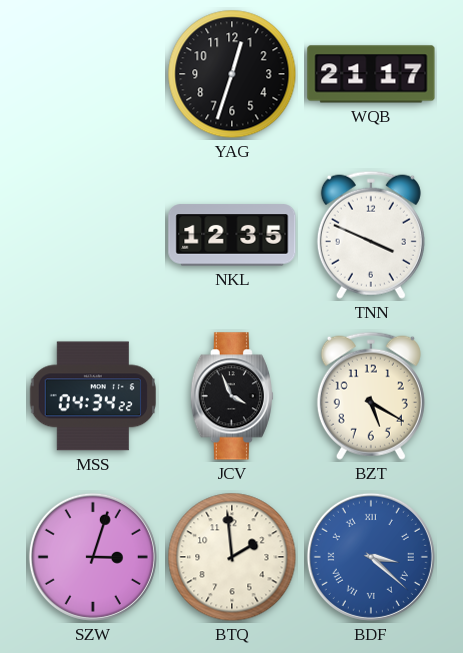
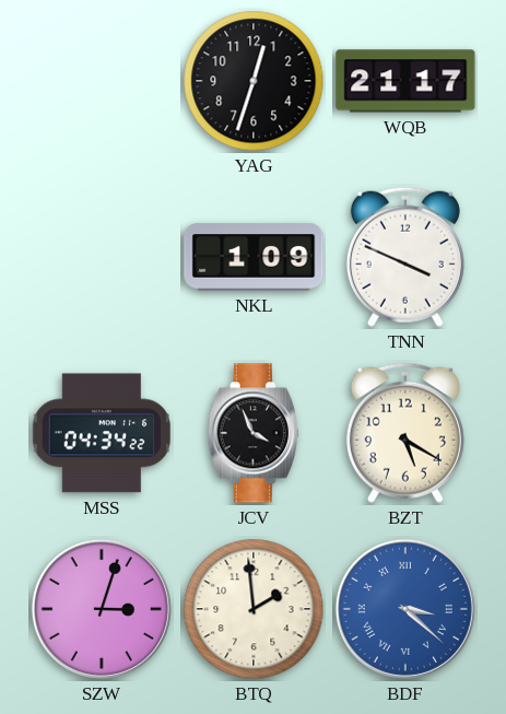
NKL: 12:35 -> 1:09
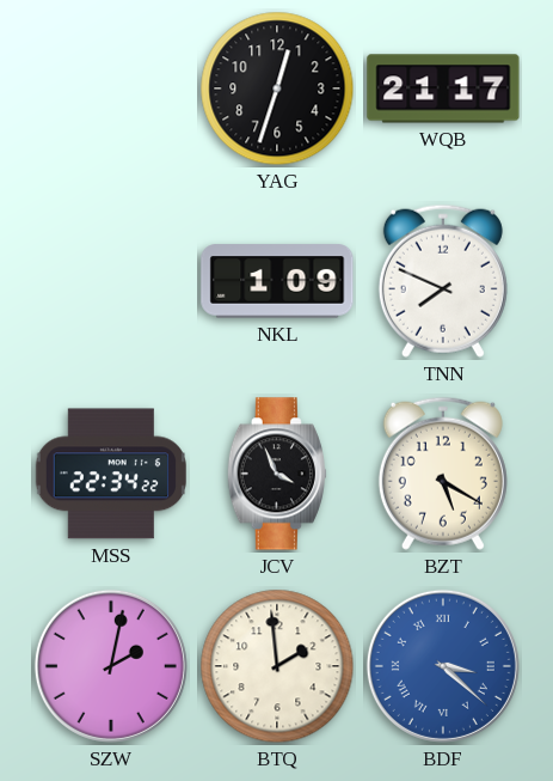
TNN: 3:49 -> 7:49
MSS: 04:34 -> 22:34
SZW: 3:03 -> 2:02
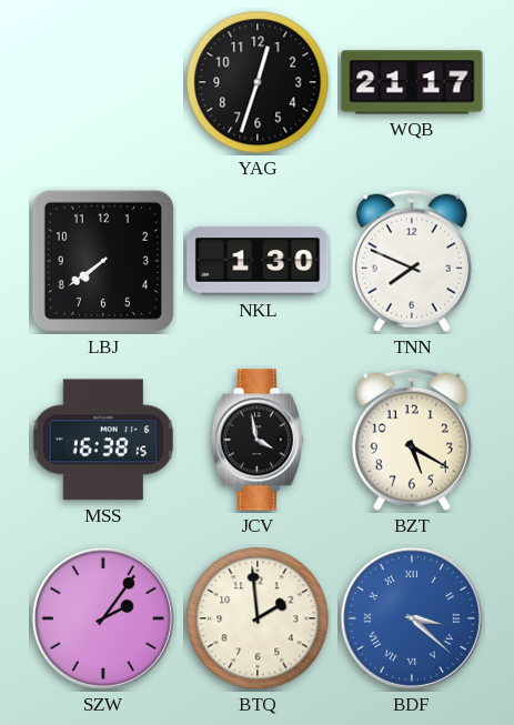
LBJ: none -> 7:39
NKL: 1:09 -> 1:30
MSS: 22:34 -> 16:38
JCV: 3:56 -> 3:58
SZW: 2:02 -> 2:06
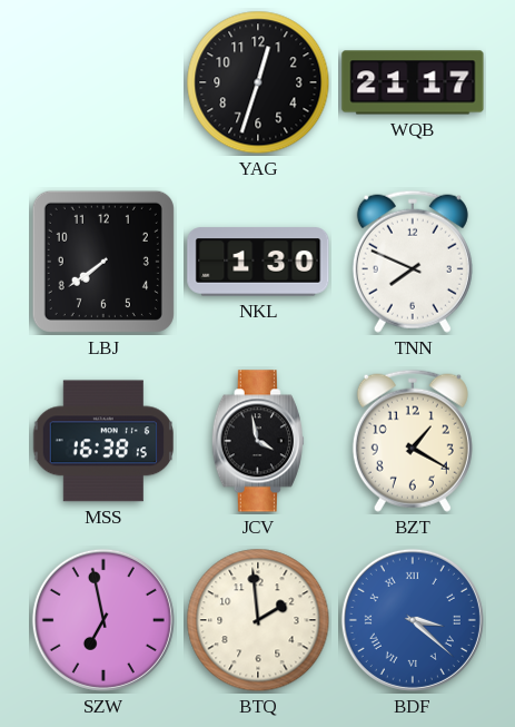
BZT: 5:20 -> 1:20
SZW: 2:06 -> 6:58
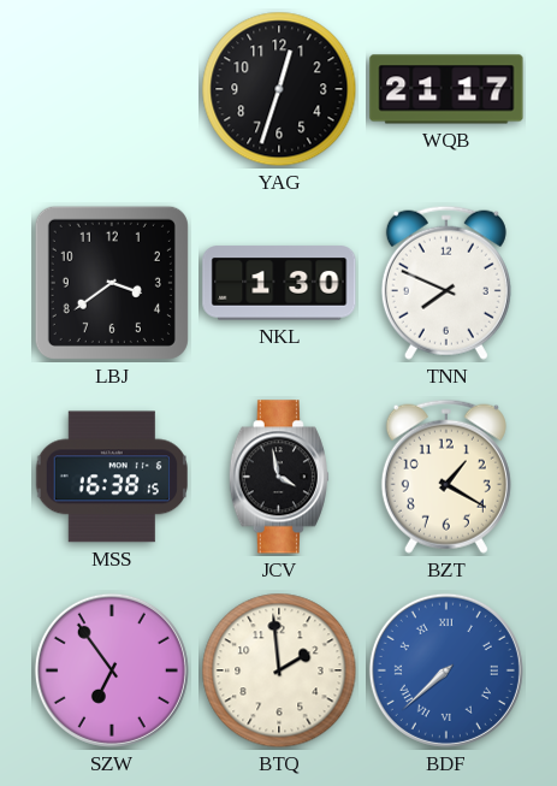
LBJ: 7:39 -> 3:39
SZW: 6:58 -> 6:54
BDF: 3:22 -> 7:38
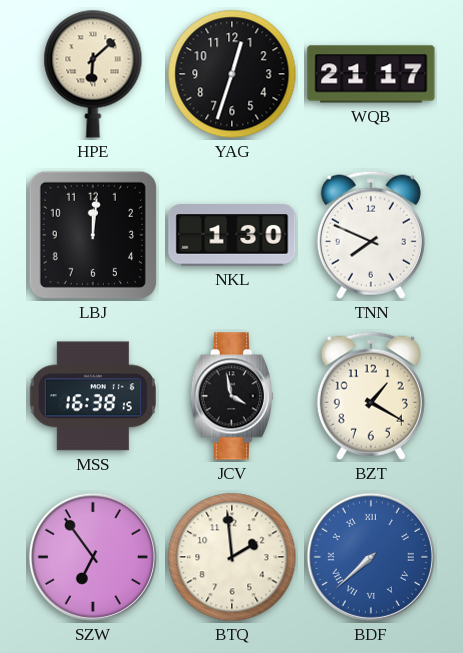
HPE: none -> 6:08
LBJ: 3:39 -> 12:01
